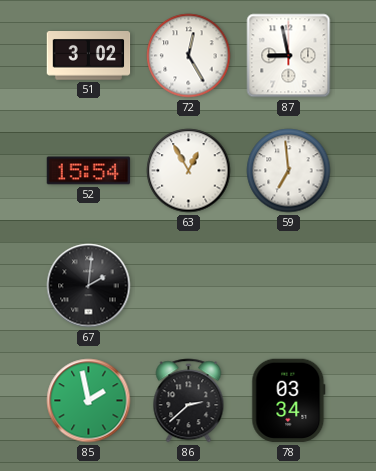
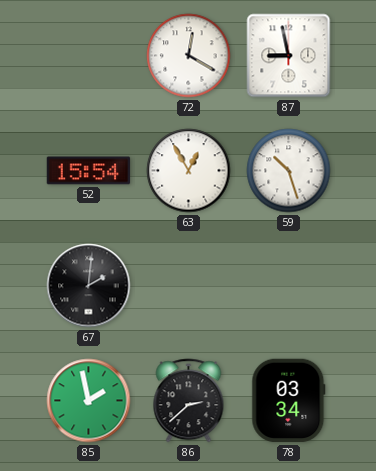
51: 3:02 -> none
72: 12:25 -> 12:20
59: 6:59 -> 10:27
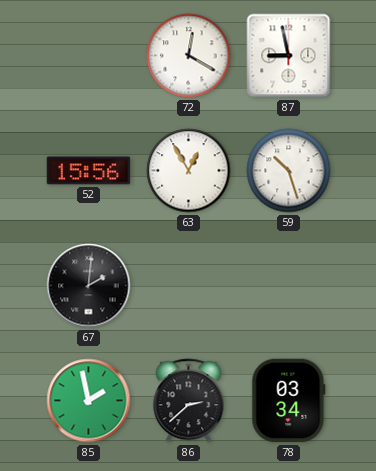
52: 15:54 -> 15:56
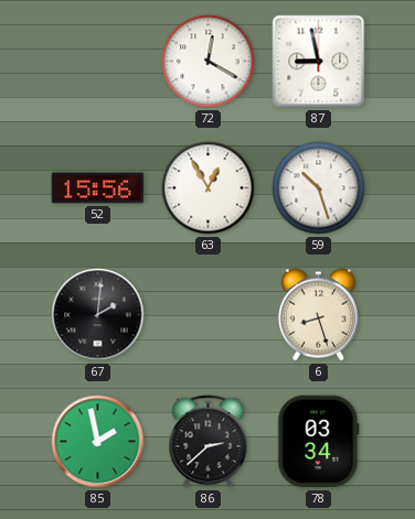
6: none -> 8:27
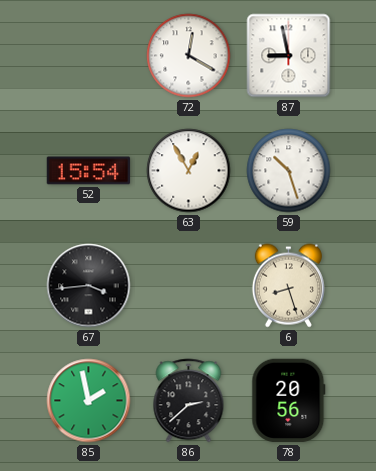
52: 15:56 -> 15:54
67: 2:01 -> 3:44
78: 03:34 -> 20:56
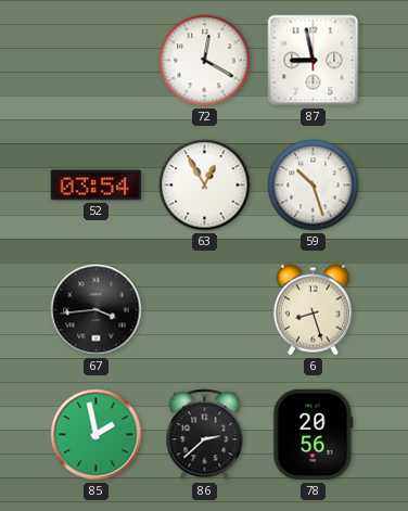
52: 15:54 -> 03:54
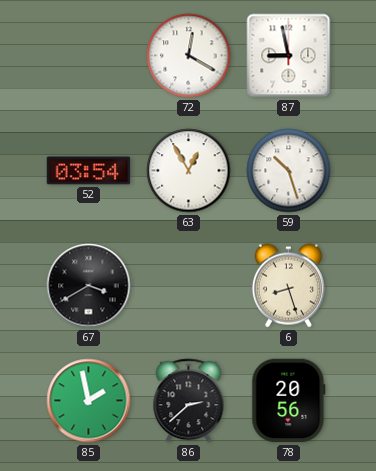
67: 3:44 -> 3:40
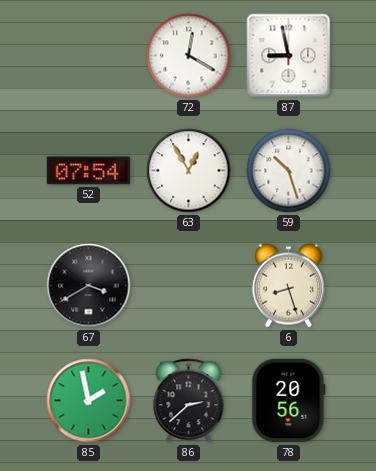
52: 03:54 -> 07:54
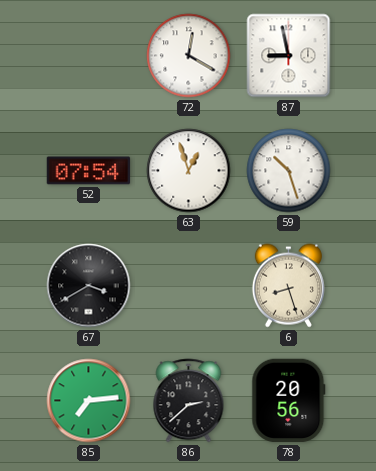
63: 12:55 -> 12:57
85: 1:58 -> 7:14
